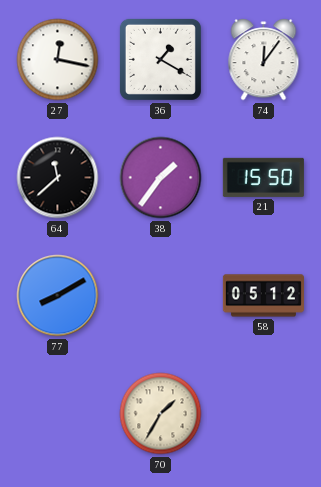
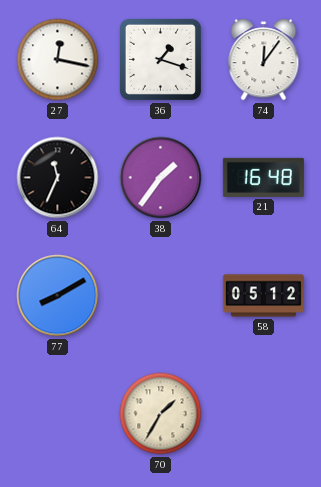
36: 1:20 -> 1:18
64: 11:38 -> 11:34
21: 15:50 -> 16:48
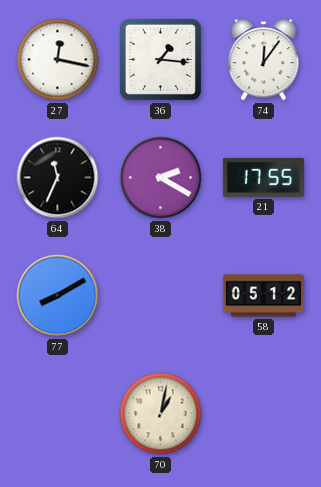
36: 1:18 -> 1:16
38: 1:36 -> 2:20
21: 16:48 -> 17:55
70: 1:35 -> 1:02
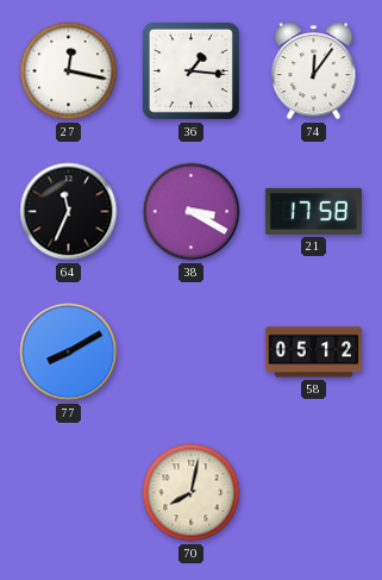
38: 2:20 -> 3:20
21: 17:55 -> 17:58
70: 1:02 -> 8:02
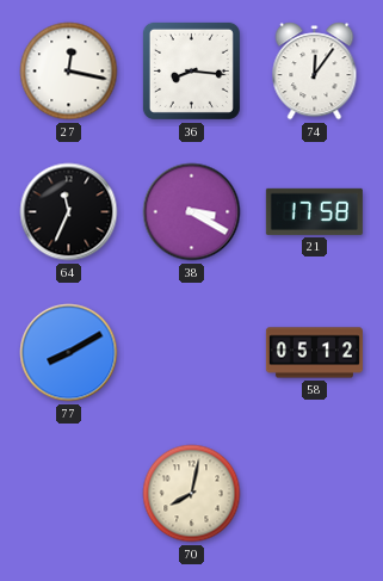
36: 1:16 -> 8:16
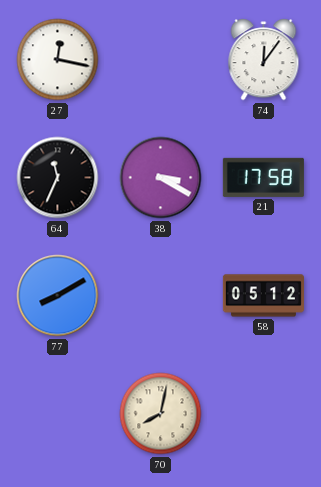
36: 8:16 -> none
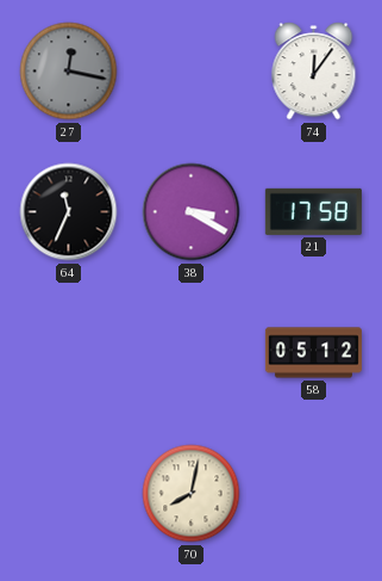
27 dial: white -> grey
77: 8:10 -> none
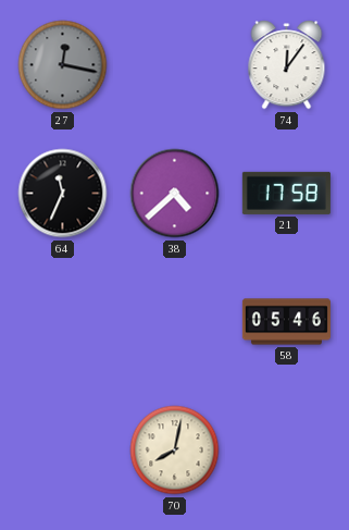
38: 3:20 -> 4:38
58: 05:12 -> 05:46
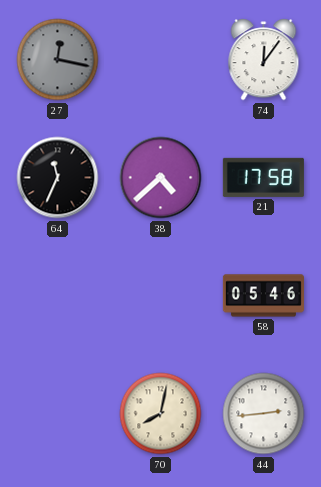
44: none -> 2:44
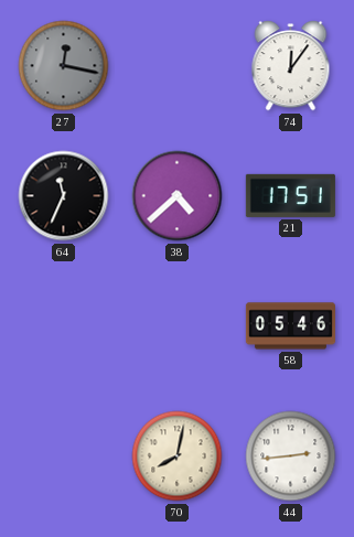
21: 17:58 -> 17:51
